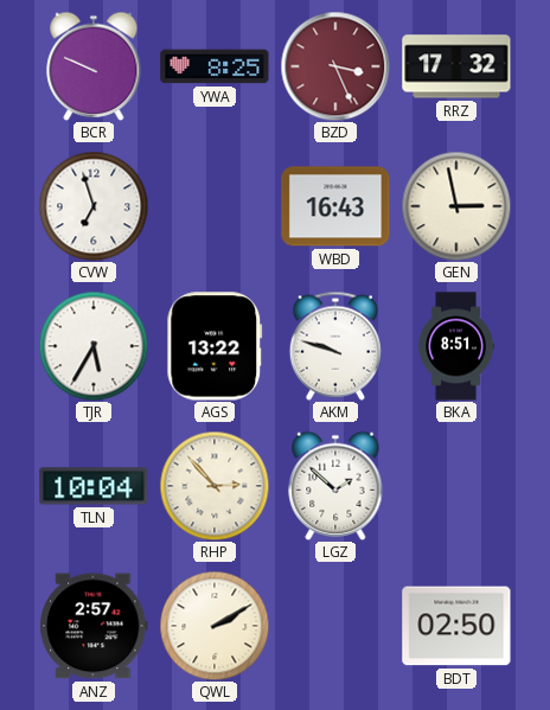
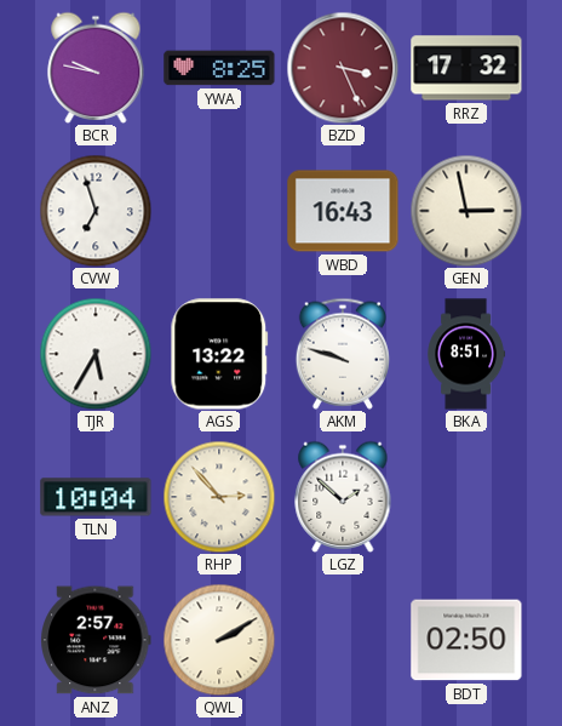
BCR: 9:49 -> 9:47
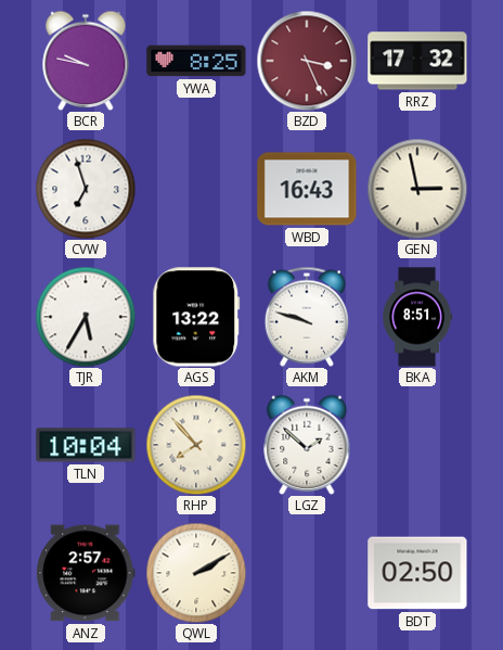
RHP: 2:53 -> 7:53
